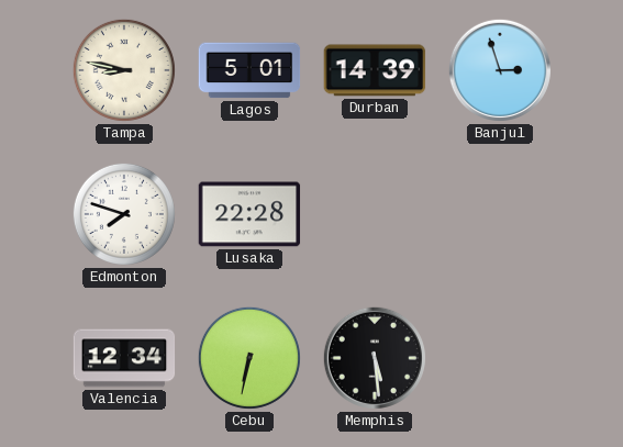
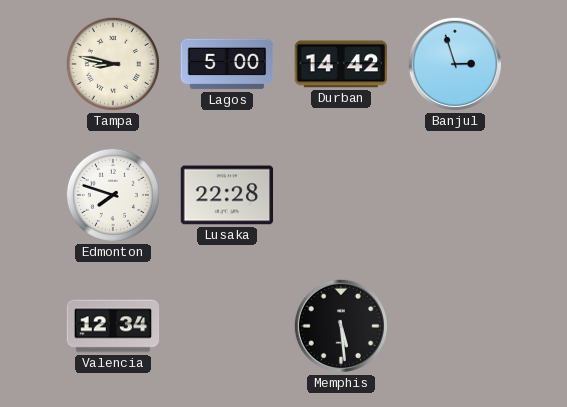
Lagos: 5:01 -> 5:00
Durban: 14:39 -> 14:42
Cebu: 6:32 -> none
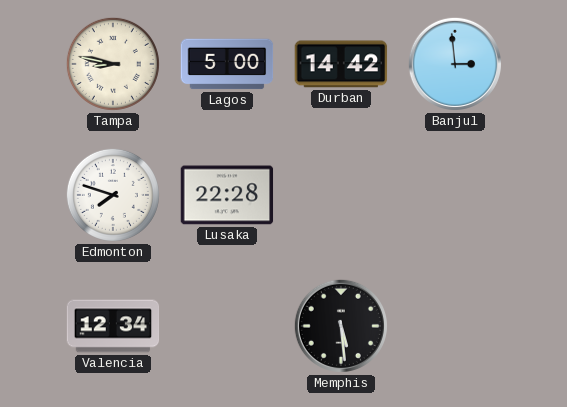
Banjul: 2:57 -> 2:59
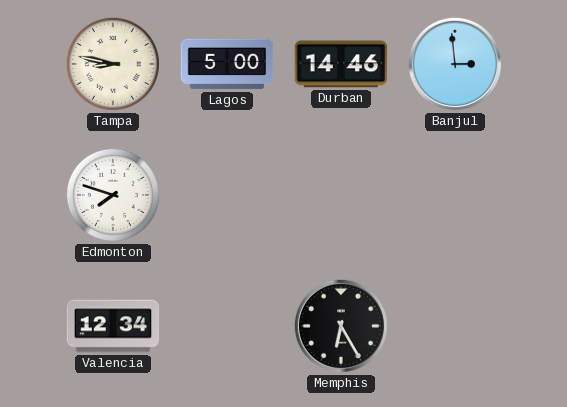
Durban: 14:42 -> 14:46
Lusaka: 22:28 -> none
Memphis: 5:29 -> 6:25
